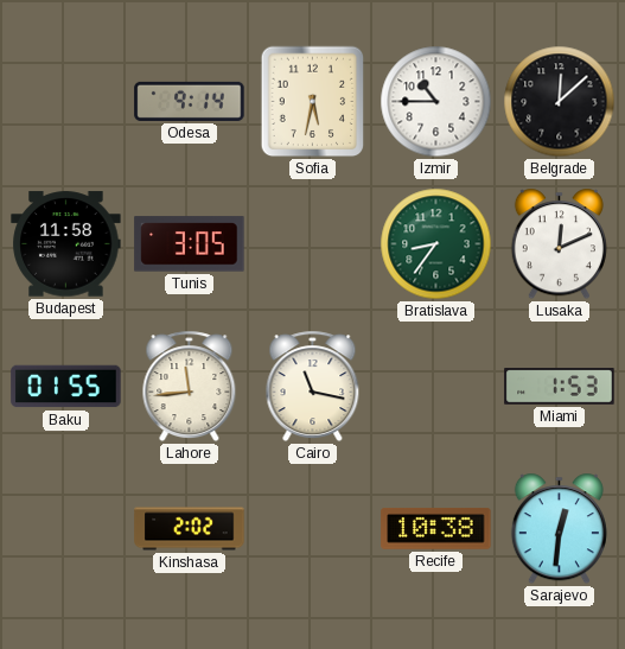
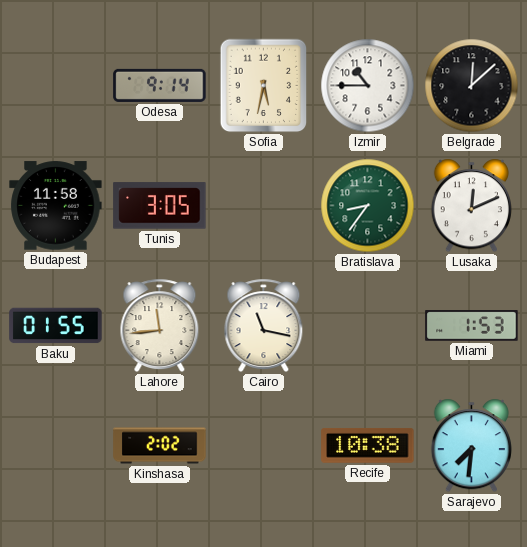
Sarajevo: 12:31 -> 7:31
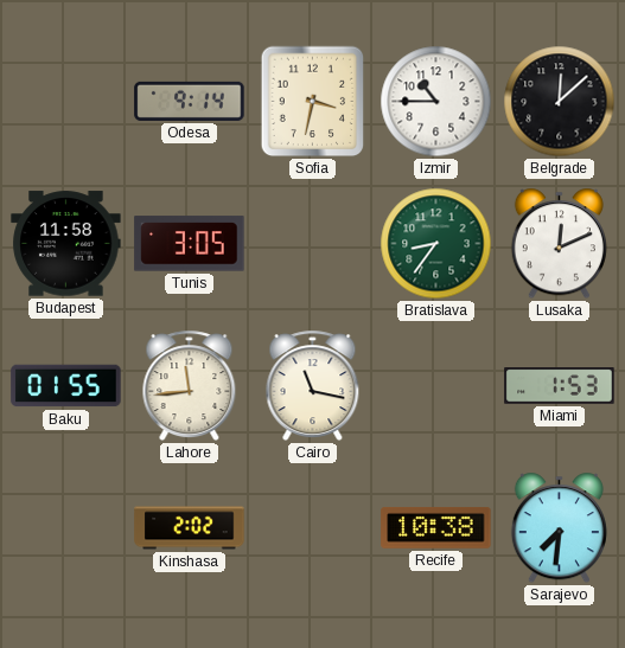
Sofia: 5:32 -> 3:32
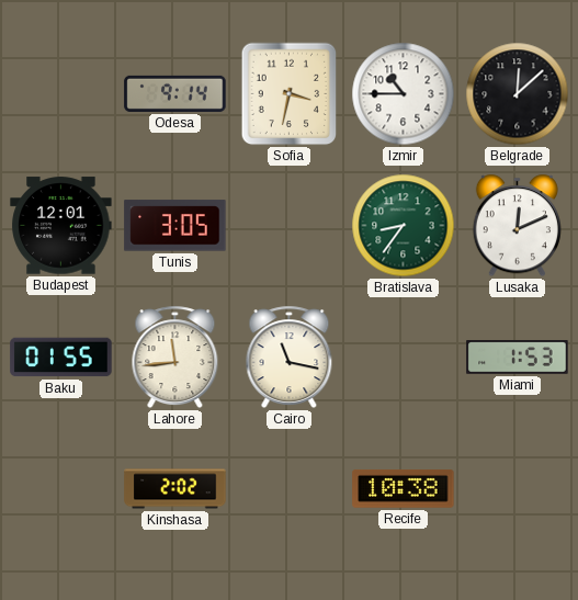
Budapest: 11:58 -> 12:01
Sarajevo: 7:31 -> none
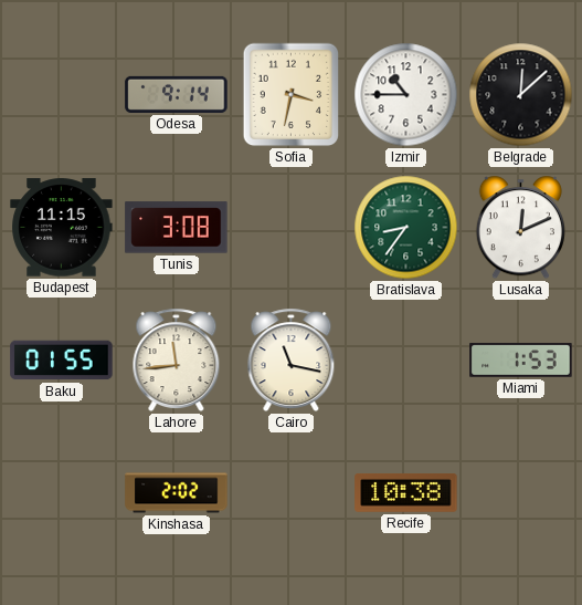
Budapest: 12:01 -> 11:15
Tunis: 3:05 -> 3:08
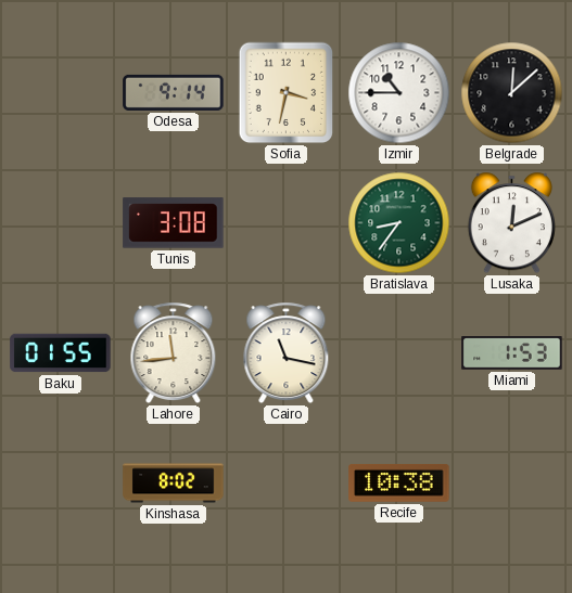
Budapest: 11:15 -> none
Kinshasa: 2:02 -> 8:02
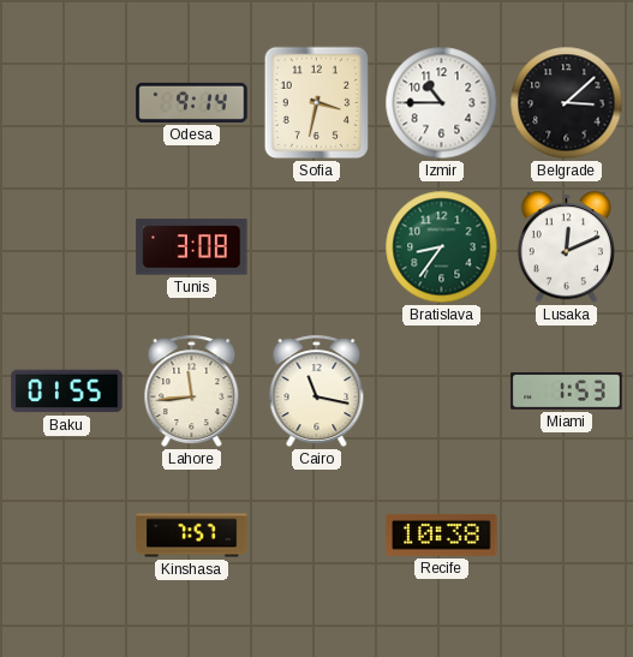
Belgrade: 12:08 -> 3:08
Kinshasa: 8:02 -> 7:57
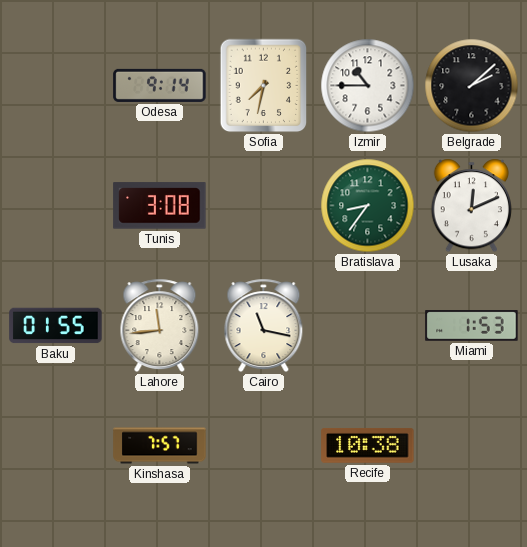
Sofia: 3:32 -> 7:32
Belgrade: 3:08 -> 2:08
